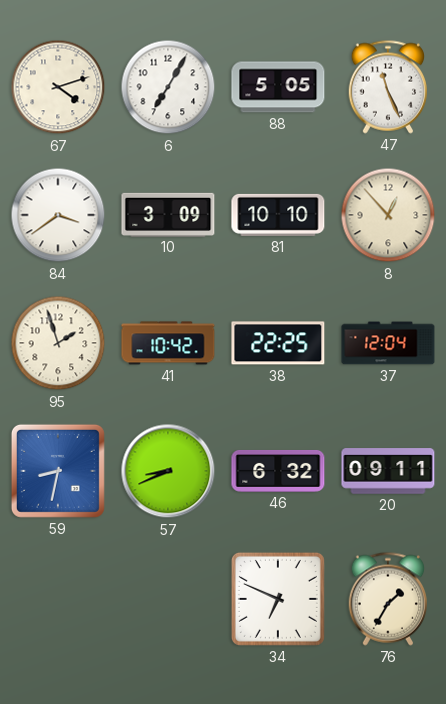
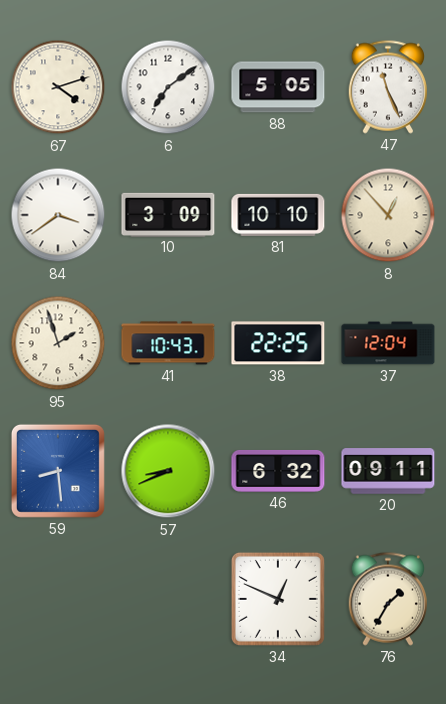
6: 7:05 -> 7:09
41: 10:42 -> 10:43
59: 8:32 -> 8:29
34: 6:49 -> 12:49
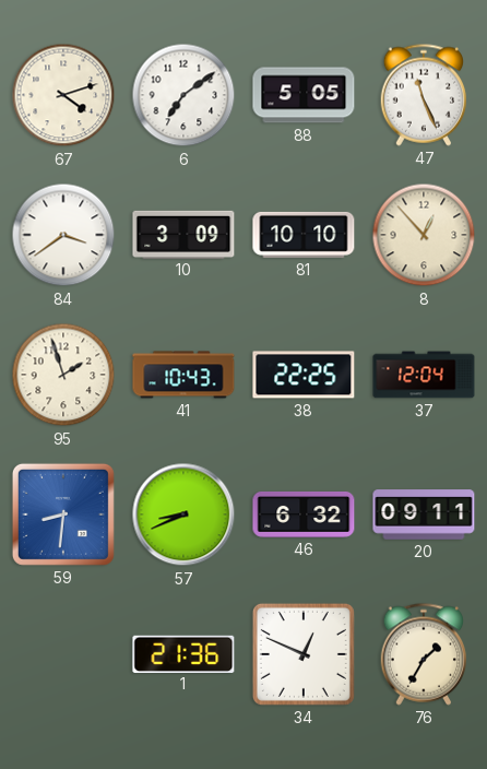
59: 8:29 -> 8:31
1: none -> 21:36
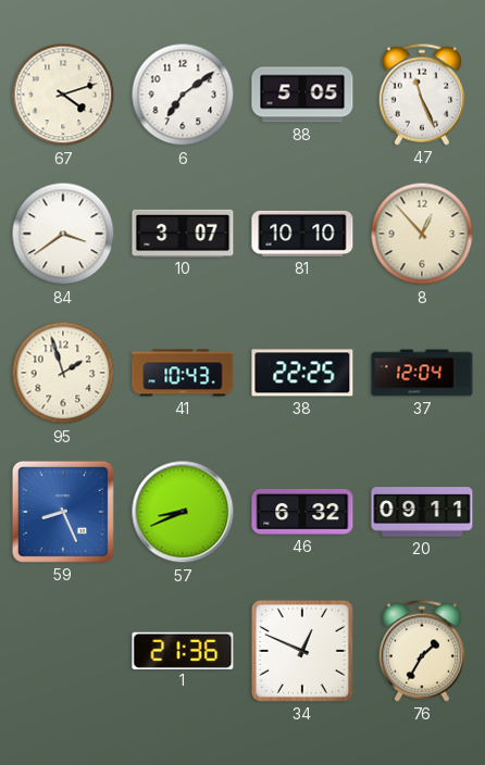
10: 3:09 -> 3:07
59: 8:31 -> 8:26
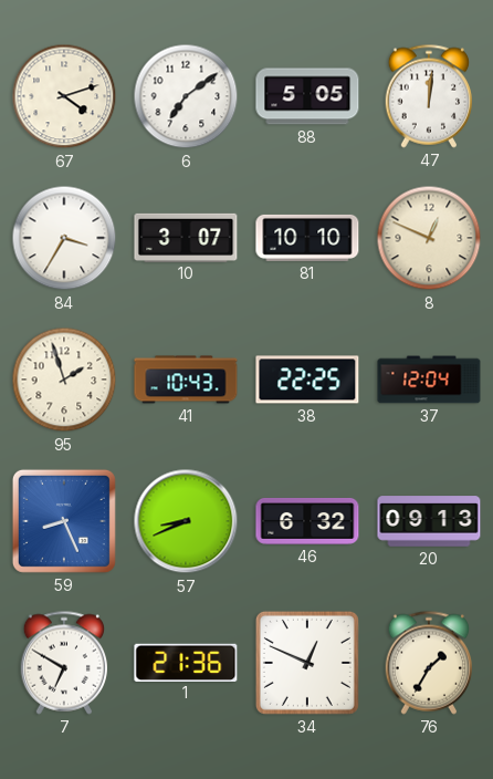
47: 11:26 -> 12:01
84: 3:39 -> 3:35
8: 12:53 -> 12:49
20: 09:11 -> 09:13
7: none -> 6:50
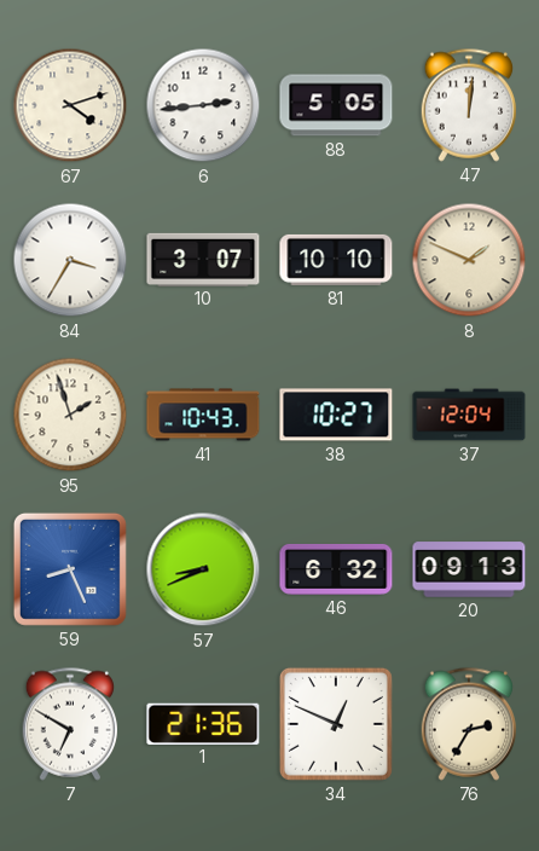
6: 7:09 -> 2:44
8: 12:49 -> 1:49
38: 22:25 -> 10:27
76: 1:35 -> 2:35
